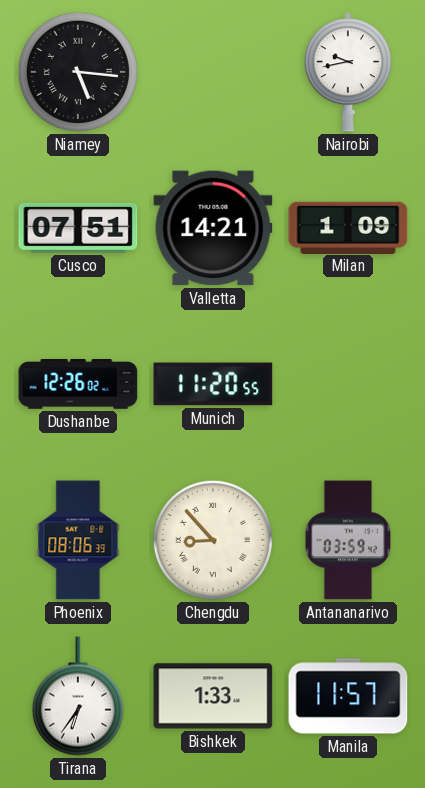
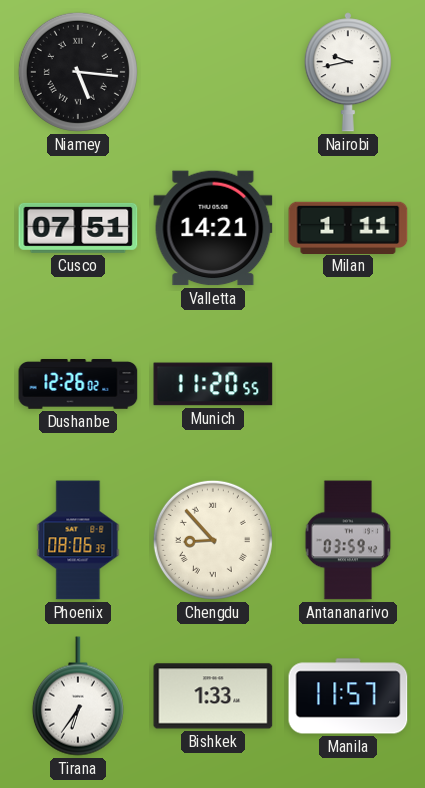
Milan: 1:09 -> 1:11
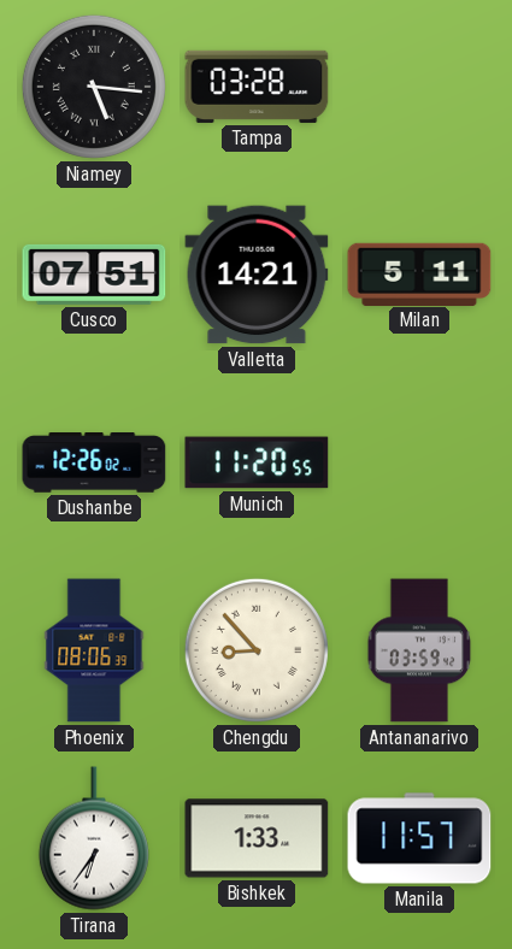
Tampa: none -> 03:28
Nairobi: 9:43 -> none
Milan: 1:11 -> 5:11
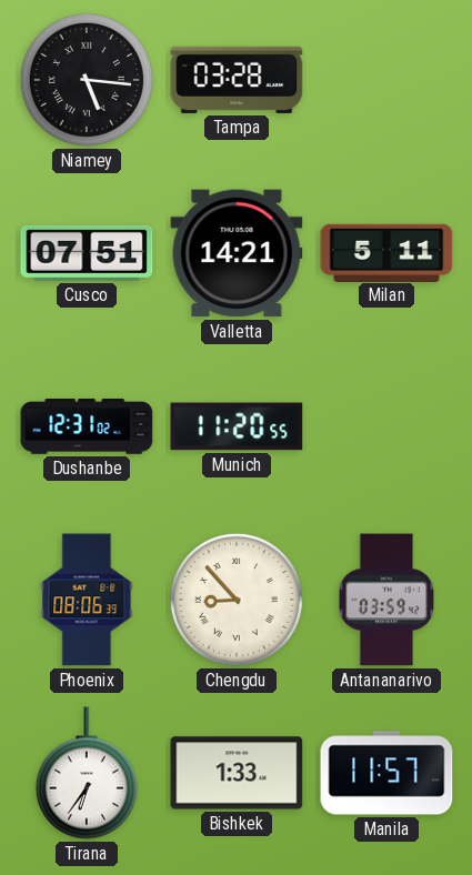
Dushanbe: 12:26 -> 12:31
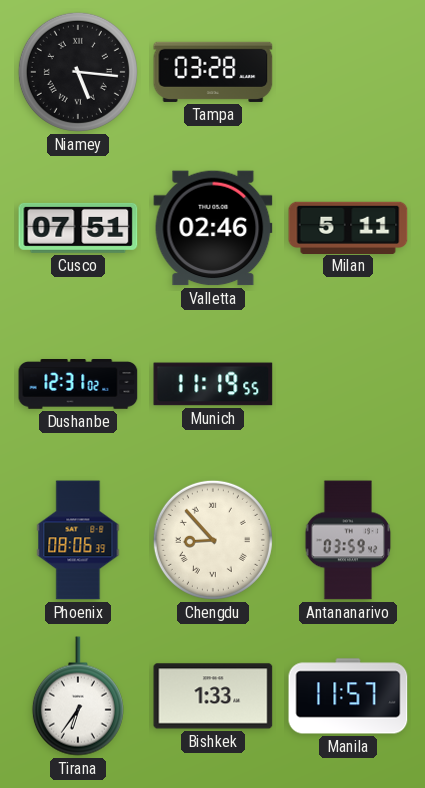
Valletta: 14:21 -> 02:46
Munich: 11:20 -> 11:19
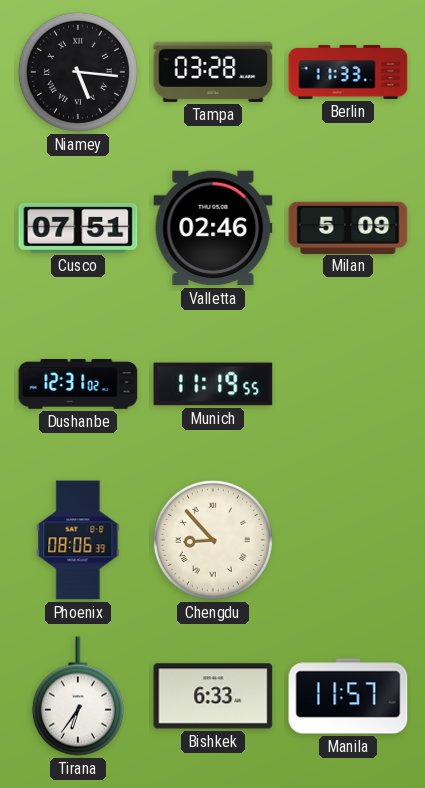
Berlin: none -> 11:33
Milan: 5:11 -> 5:09
Antananarivo: 03:59 -> none
Bishkek: 1:33 -> 6:33
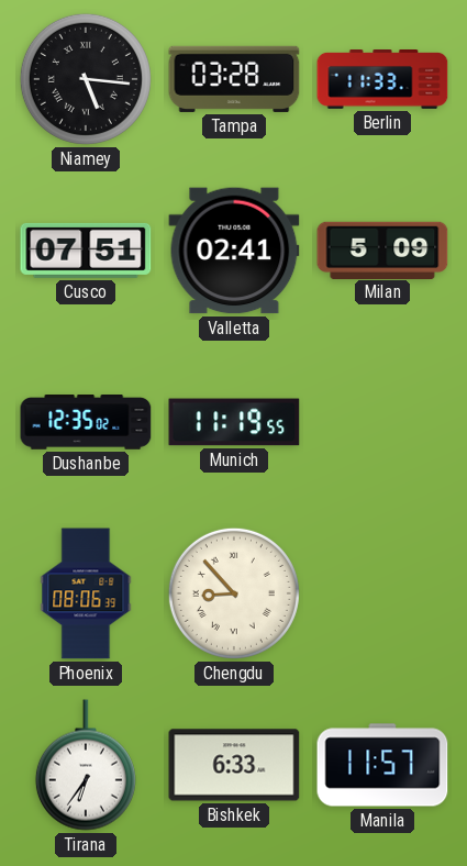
Valletta: 02:46 -> 02:41
Dushanbe: 12:31 -> 12:35
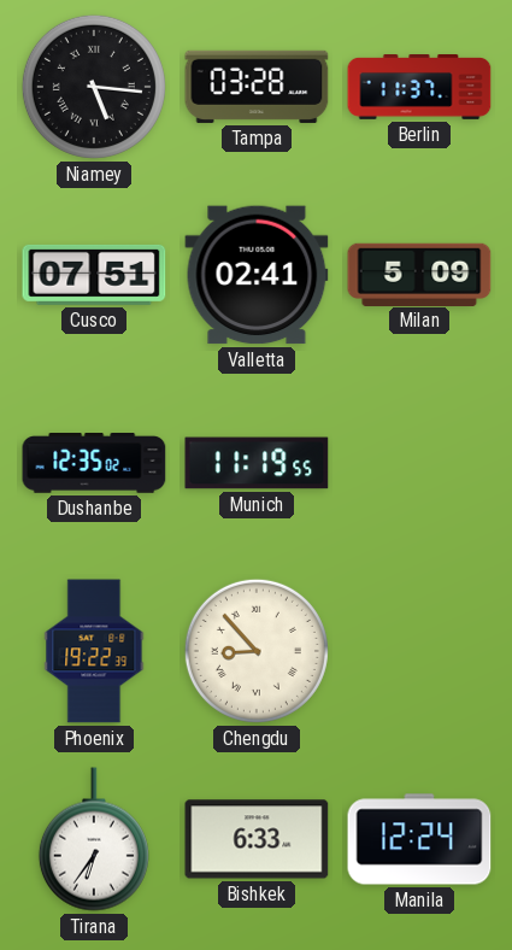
Berlin: 11:33 -> 11:37
Phoenix: 08:06 -> 19:22
Manila: 11:57 -> 12:24
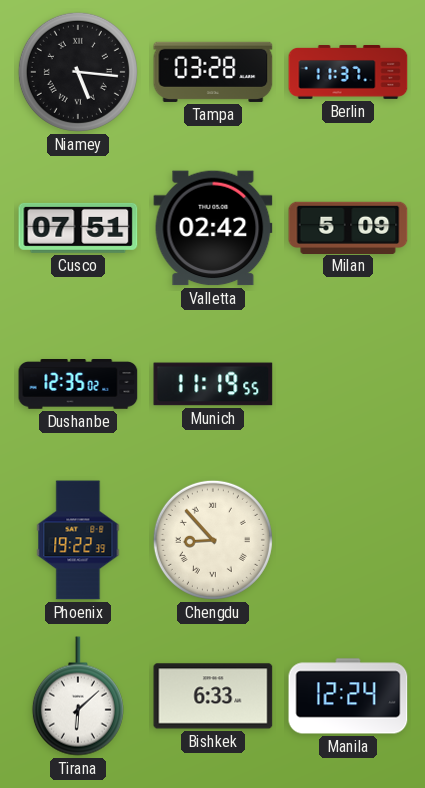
Valletta: 02:41 -> 02:42
Tirana: 6:36 -> 6:08
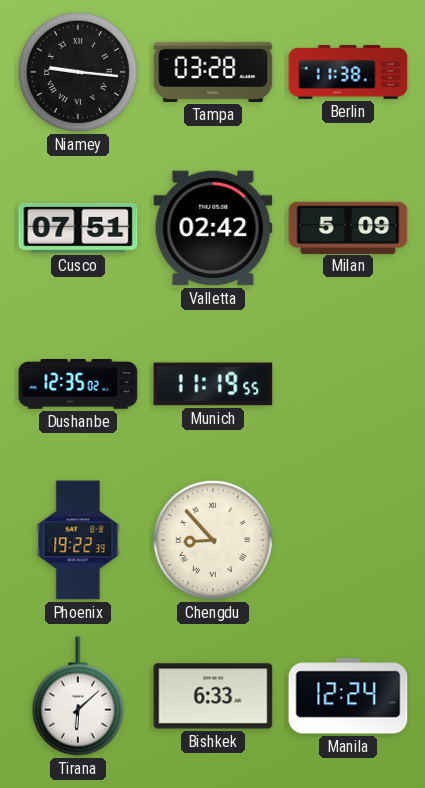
Niamey: 5:16 -> 9:16
Berlin: 11:37 -> 11:38
